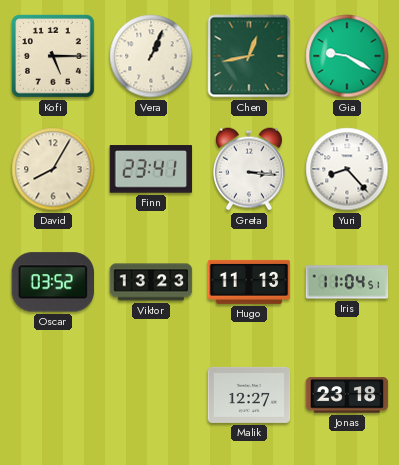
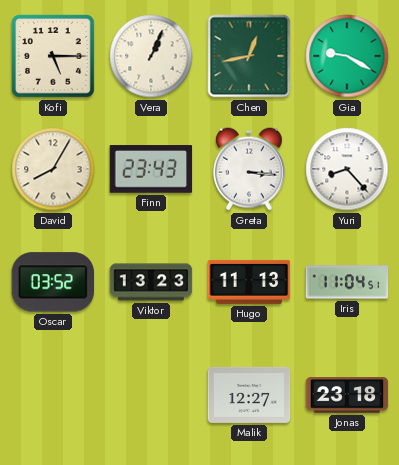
Finn: 23:41 -> 23:43
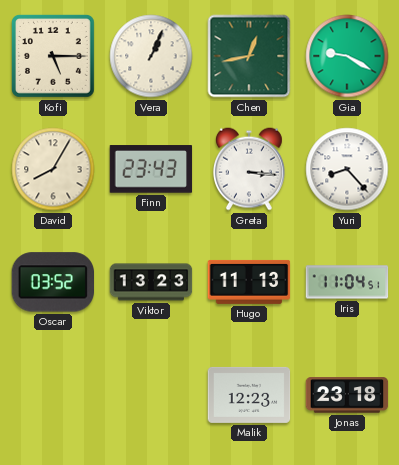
Malik: 12:27 -> 12:23
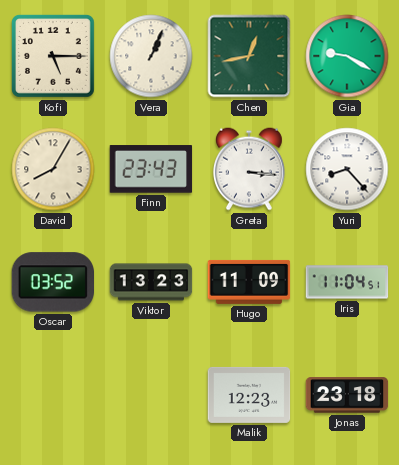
Hugo: 11:13 -> 11:09
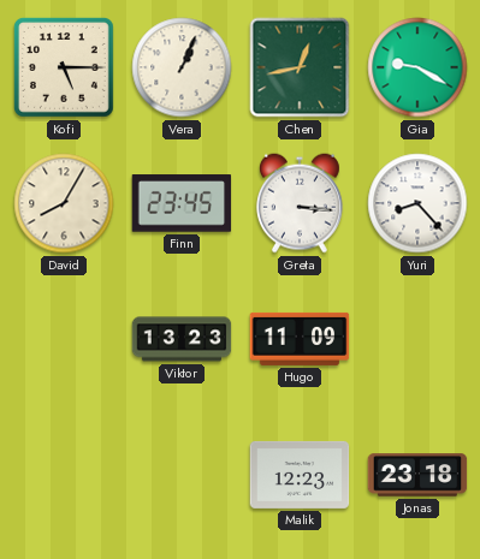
Finn: 23:43 -> 23:45
Oscar: 03:52 -> none
Iris: 11:04 -> none
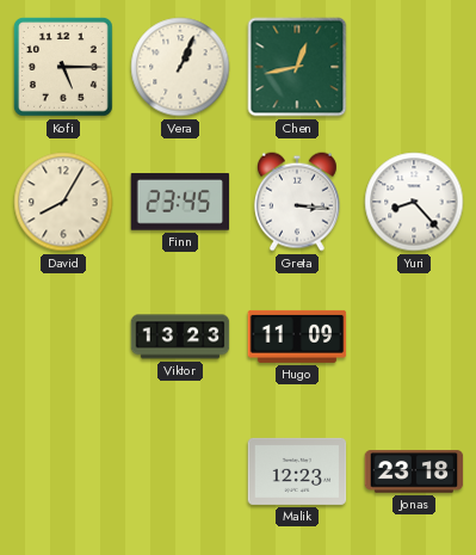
Gia: 9:20 -> none
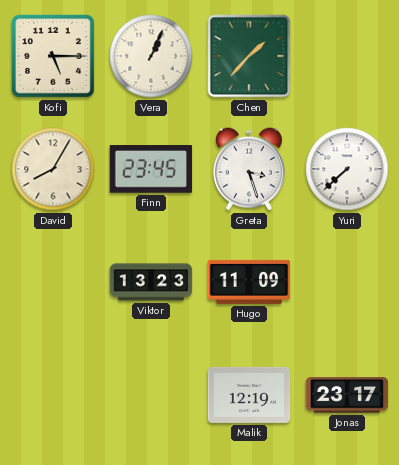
Chen: 12:43 -> 1:37
Greta: 3:16 -> 3:27
Yuri: 8:23 -> 7:38
Malik: 12:23 -> 12:19
Jonas: 23:18 -> 23:17
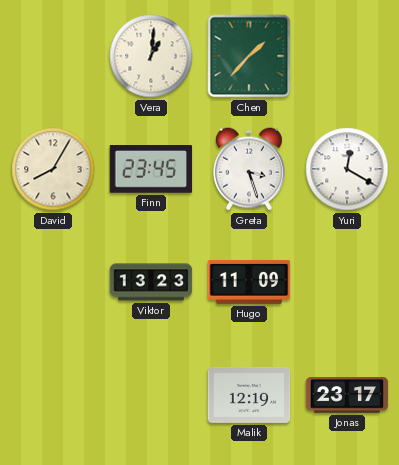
Kofi: 5:15 -> none
Vera: 1:04 -> 1:01
Yuri: 7:38 -> 12:20
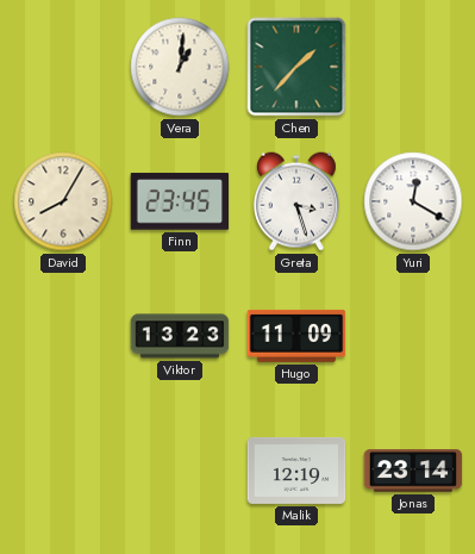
Jonas: 23:17 -> 23:14
